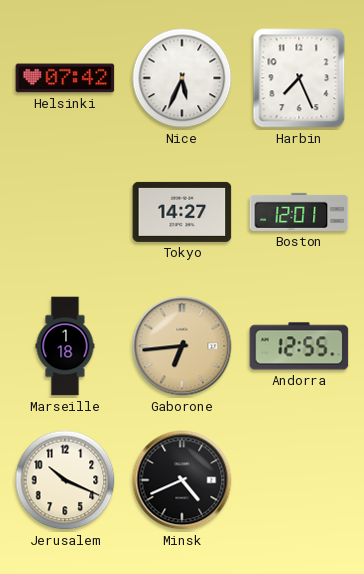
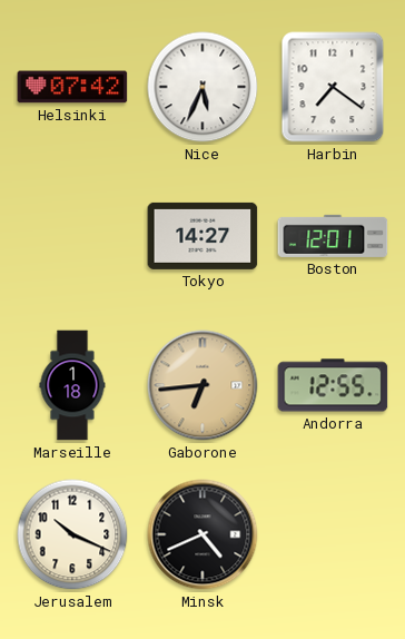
Harbin: 7:26 -> 7:21
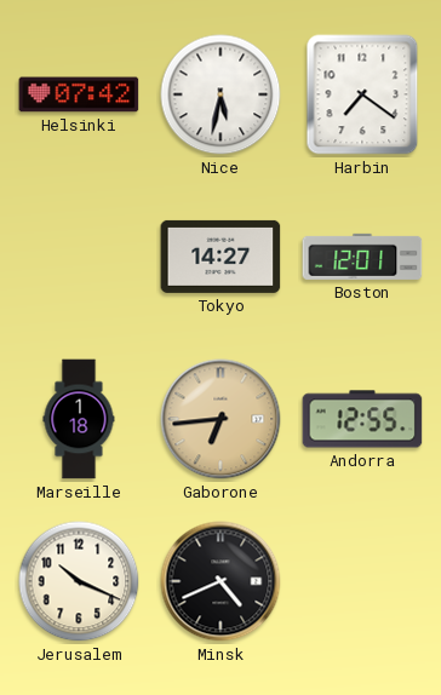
Nice: 5:34 -> 5:32
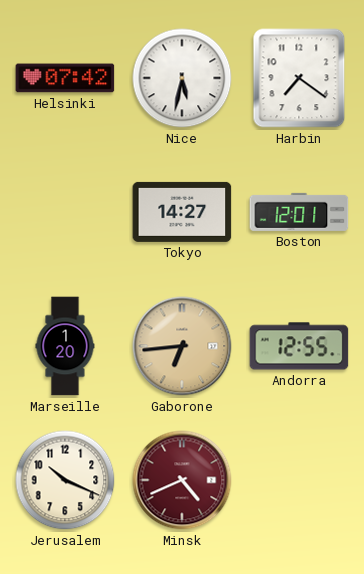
Marseille: 1:18 -> 1:20
Minsk dial: black -> burgundy
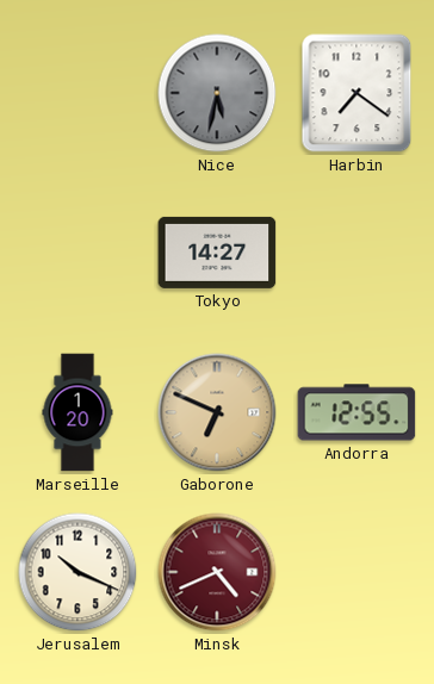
Helsinki: 07:42 -> none
Nice dial: white -> grey
Boston: 12:01 -> none
Gaborone: 6:44 -> 6:49
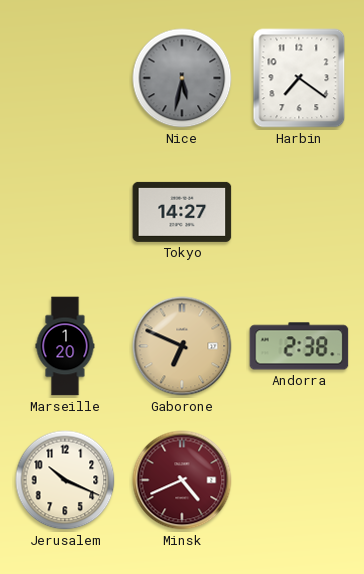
Andorra: 12:55 -> 2:38
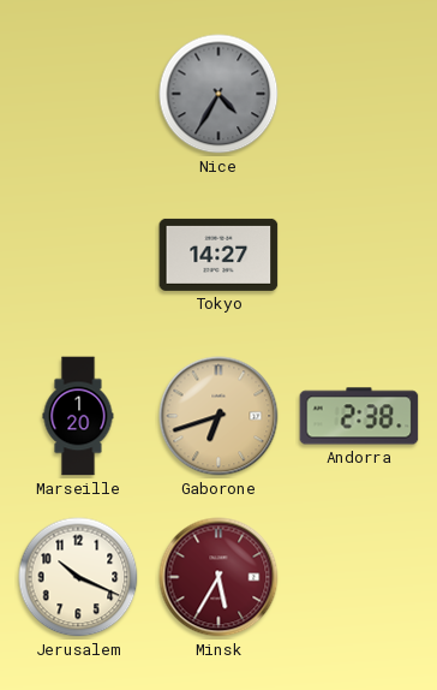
Nice: 5:32 -> 4:35
Harbin: 7:21 -> none
Gaborone: 6:49 -> 6:42
Minsk: 4:41 -> 5:35
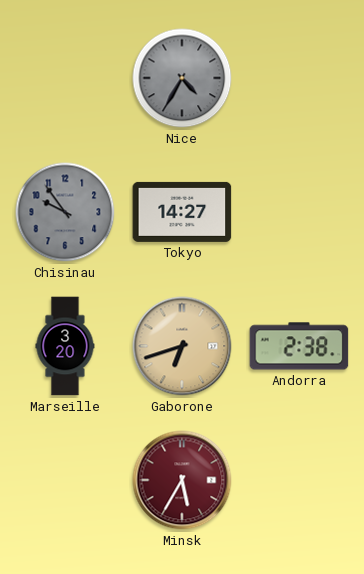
Chisinau: none -> 9:54
Marseille: 1:20 -> 3:20
Jerusalem: 10:19 -> none
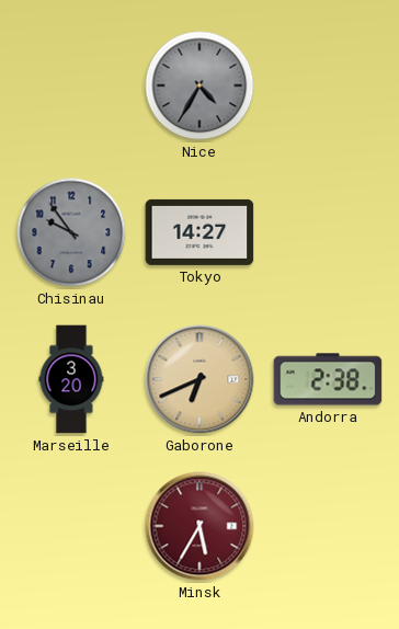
Gaborone: 6:42 -> 6:41
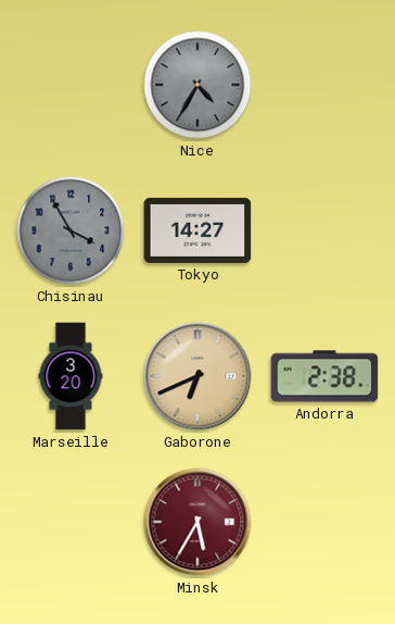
Chisinau: 9:54 -> 3:55
